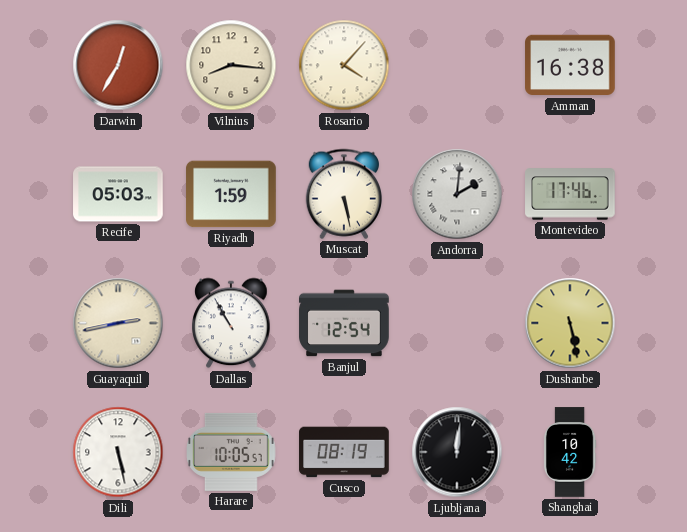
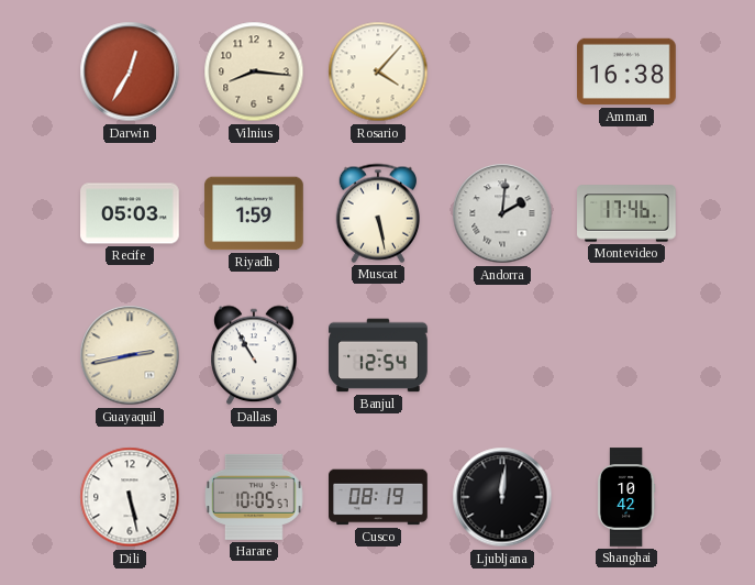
Dushanbe: 5:28 -> none
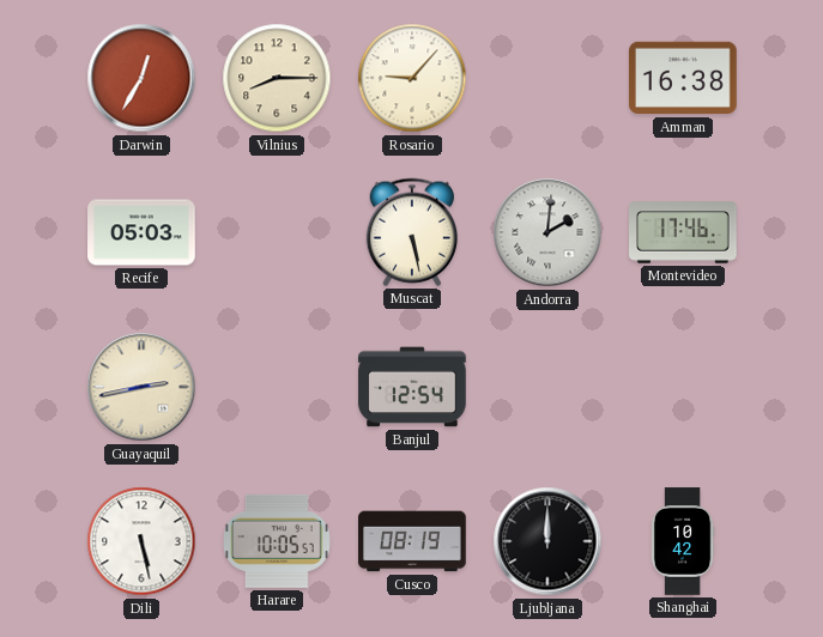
Vilnius: 8:16 -> 8:15
Rosario: 4:07 -> 9:07
Riyadh: 1:59 -> none
Dallas: 10:55 -> none
Ljubljana: 12:01 -> 12:00
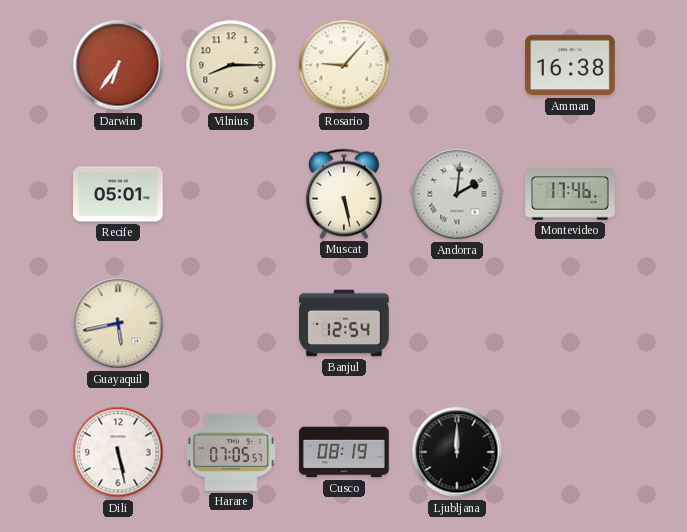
Darwin: 12:35 -> 6:36
Recife: 05:03 -> 05:01
Guayaquil: 2:43 -> 5:43
Harare: 10:05 -> 07:05
Shanghai: 10:42 -> none
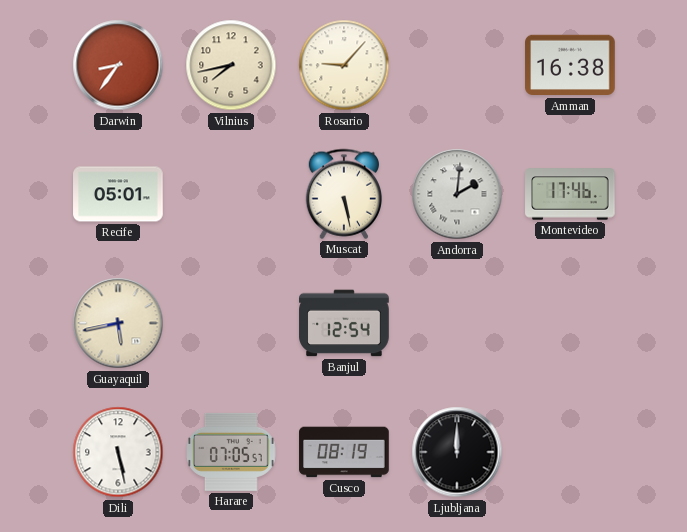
Darwin: 6:36 -> 8:36
Vilnius: 8:15 -> 7:43
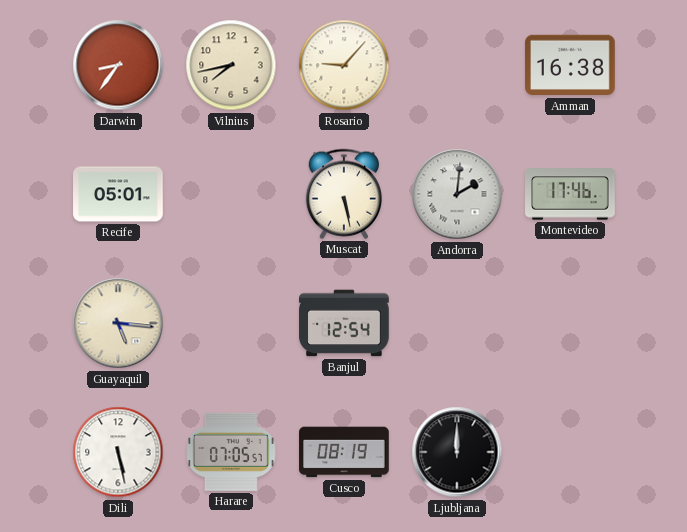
Guayaquil: 5:43 -> 5:16
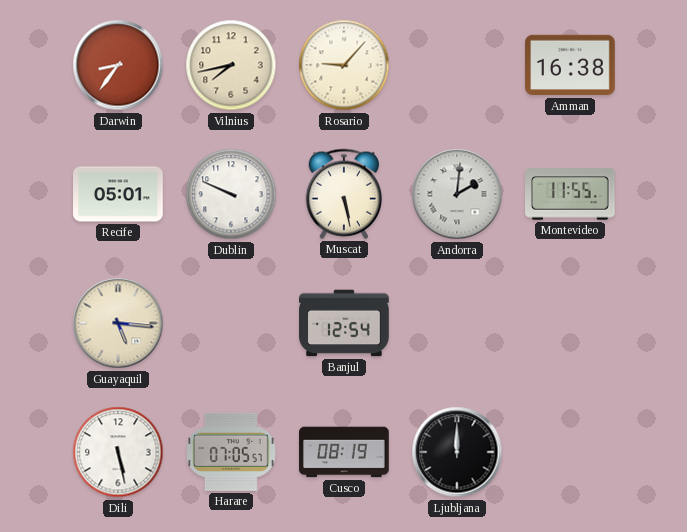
Dublin: none -> 9:49
Montevideo: 17:46 -> 11:55
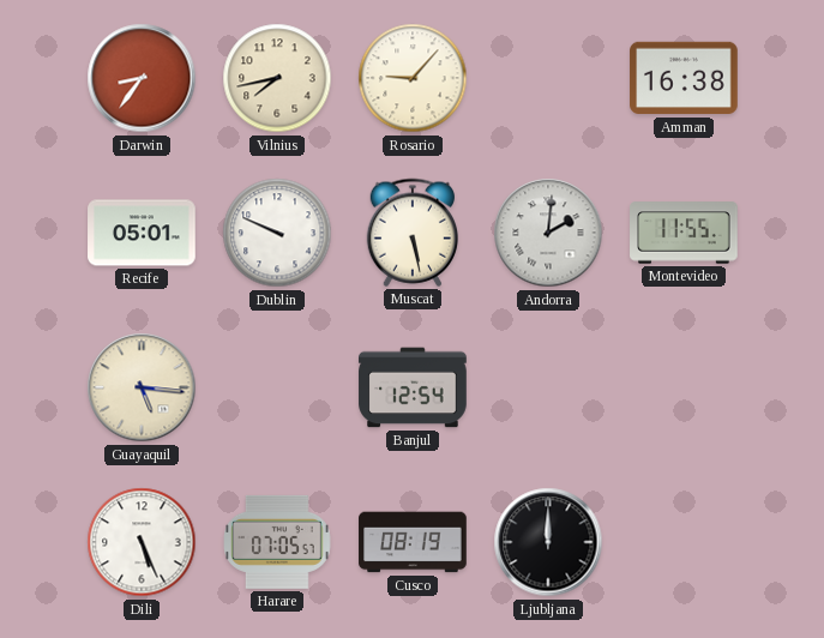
Dili: 5:28 -> 5:26
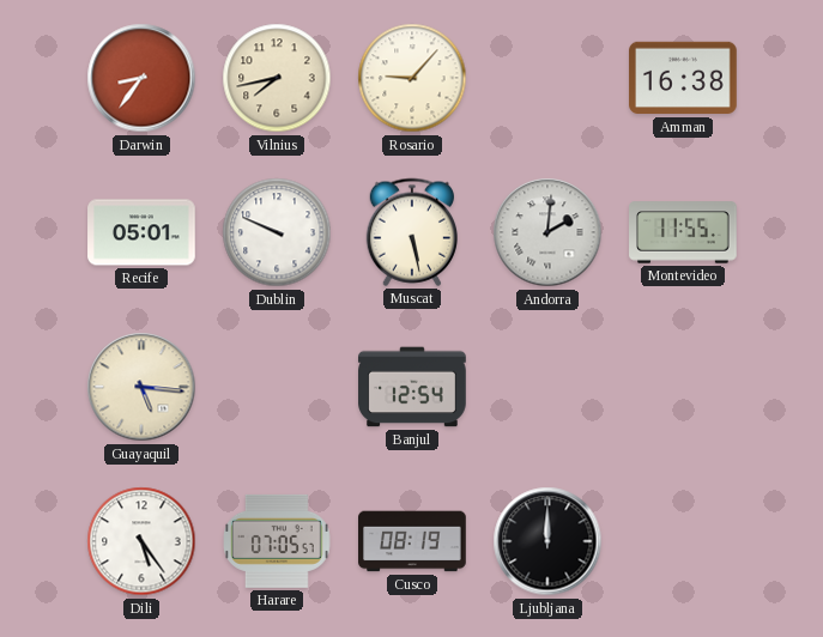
Dili: 5:26 -> 5:24
